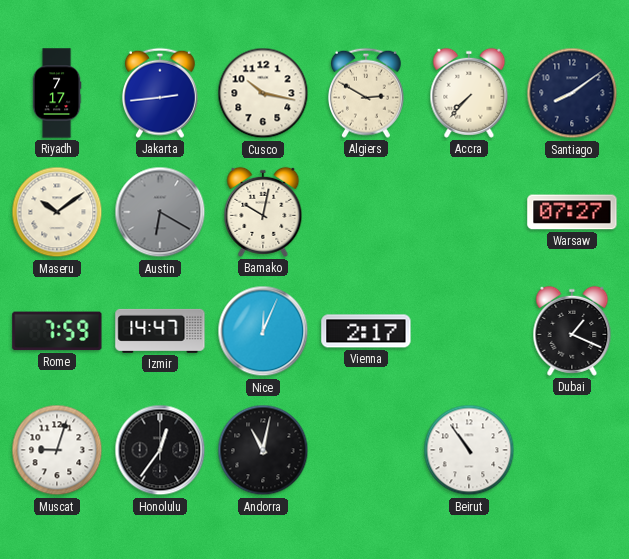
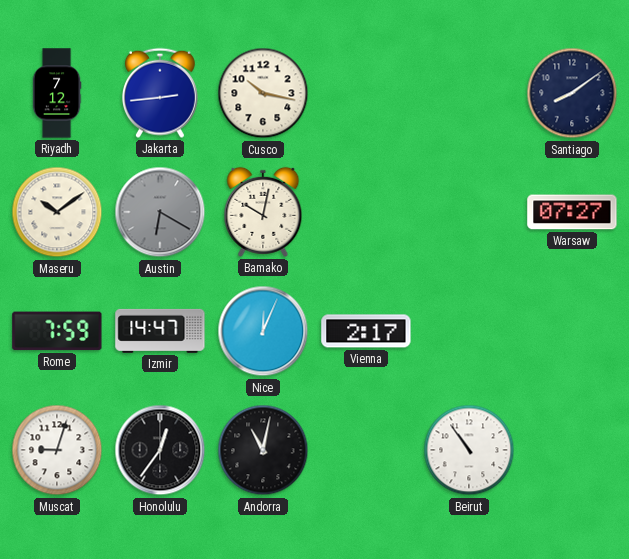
Riyadh: 7:17 -> 7:12
Algiers: 2:50 -> none
Accra: 7:37 -> none
Dubai: 1:19 -> none
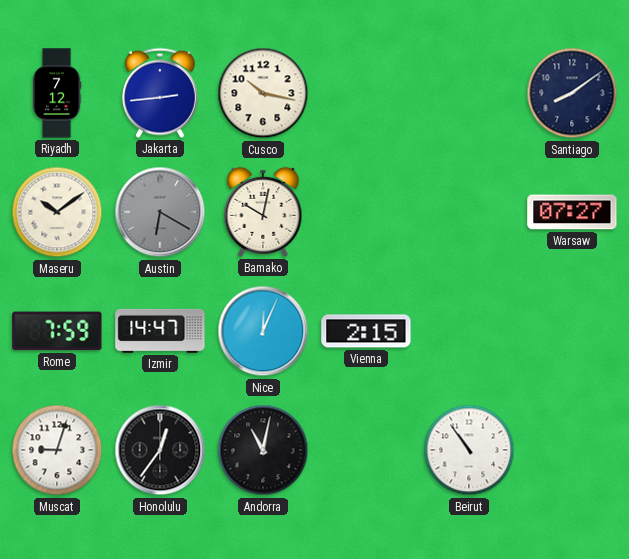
Vienna: 2:17 -> 2:15
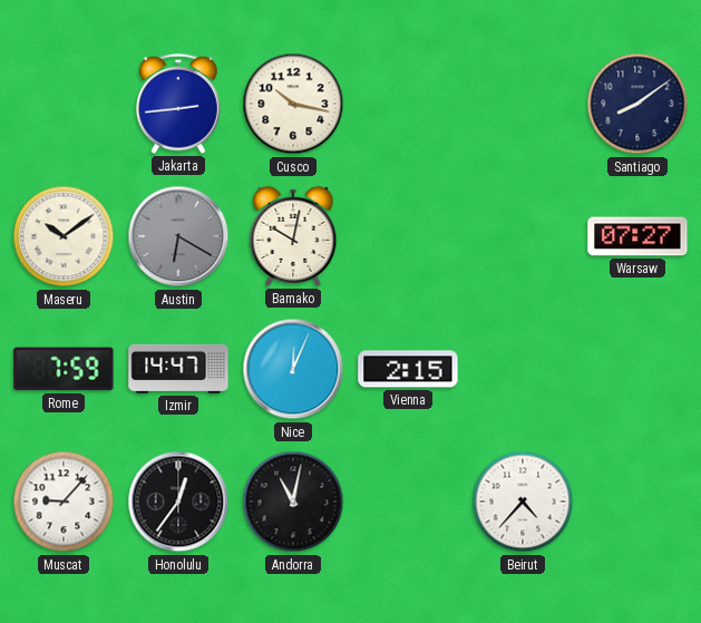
Riyadh: 7:12 -> none
Muscat: 9:03 -> 9:07
Beirut: 10:54 -> 4:37
